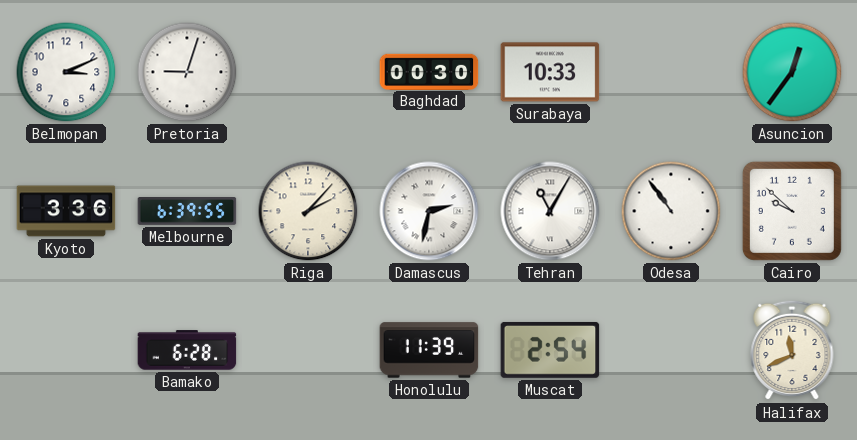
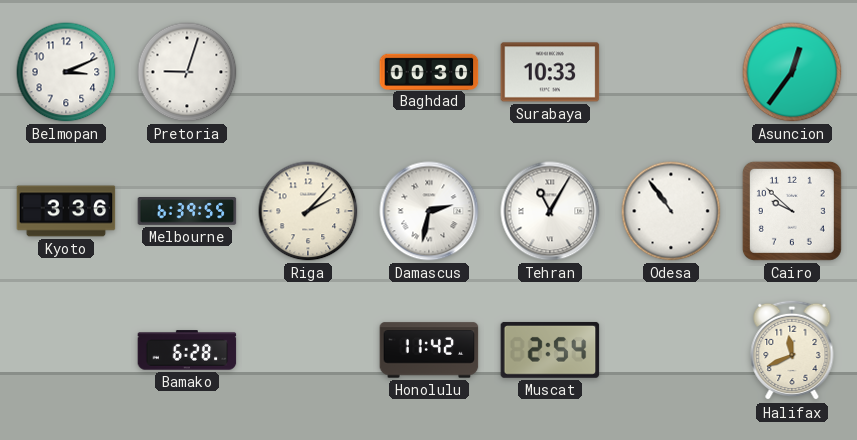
Honolulu: 11:39 -> 11:42
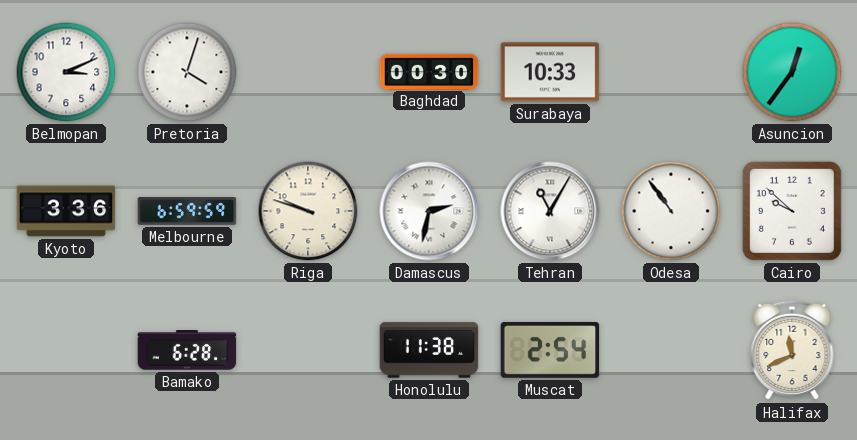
Pretoria: 9:03 -> 4:03
Melbourne: 6:39 -> 6:59
Riga: 2:07 -> 9:48
Honolulu: 11:42 -> 11:38
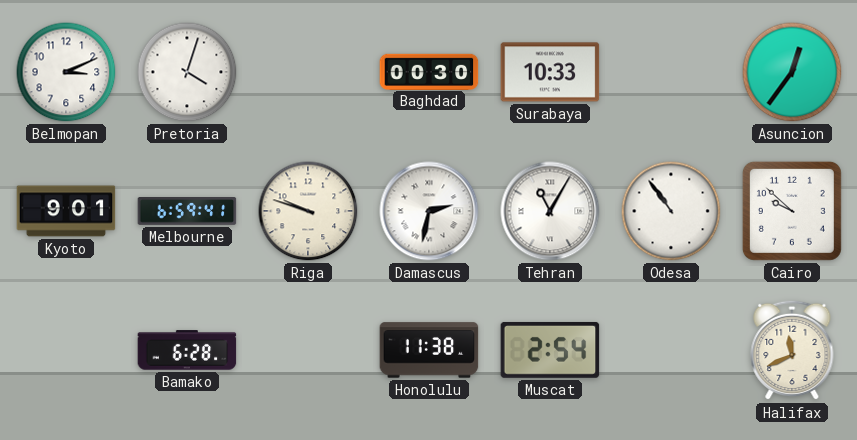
Kyoto: 3:36 -> 9:01
Melbourne: 6:59:59 -> 6:59:41
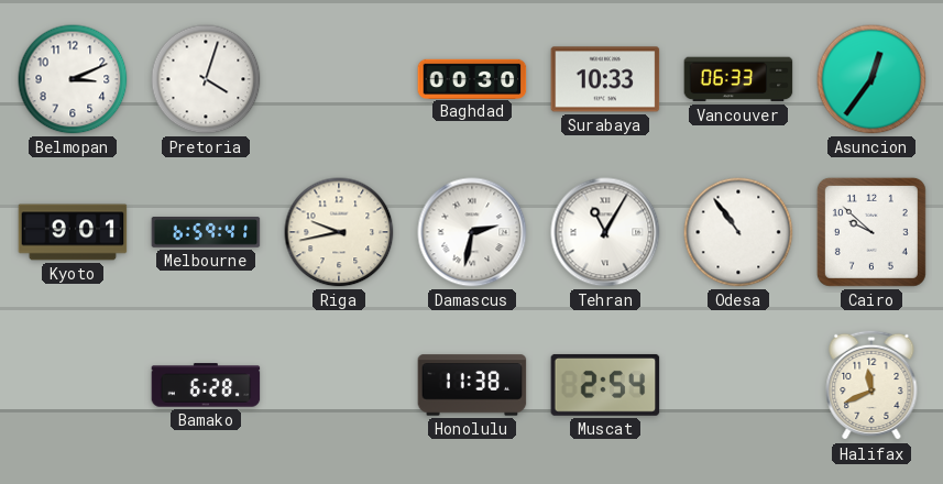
Vancouver: none -> 06:33
Riga: 9:48 -> 9:43
